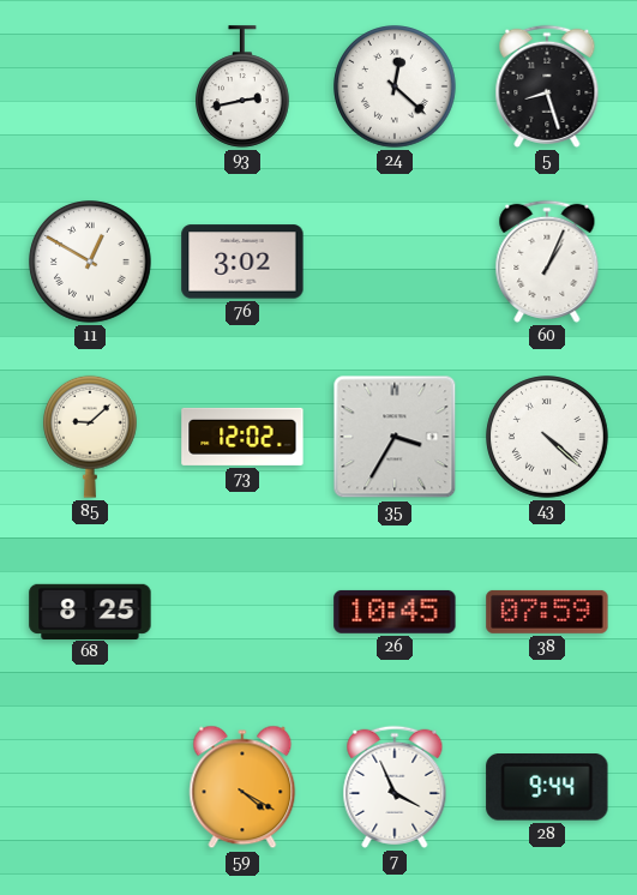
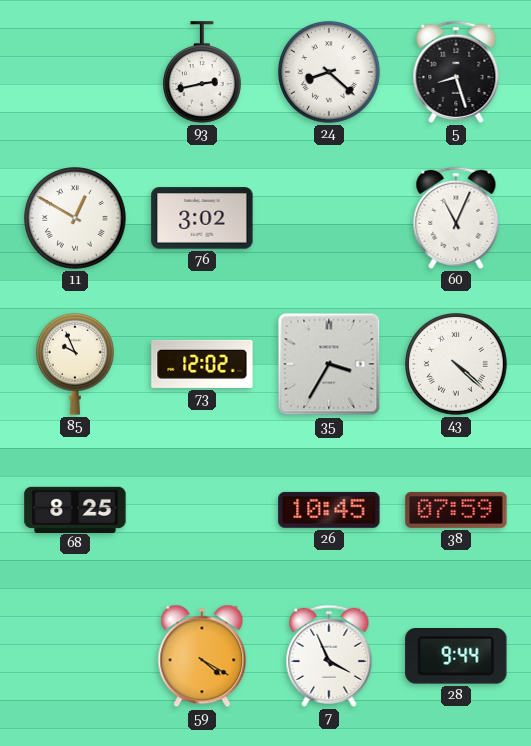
24: 12:22 -> 8:22
60: 1:04 -> 11:04
85: 9:08 -> 9:56
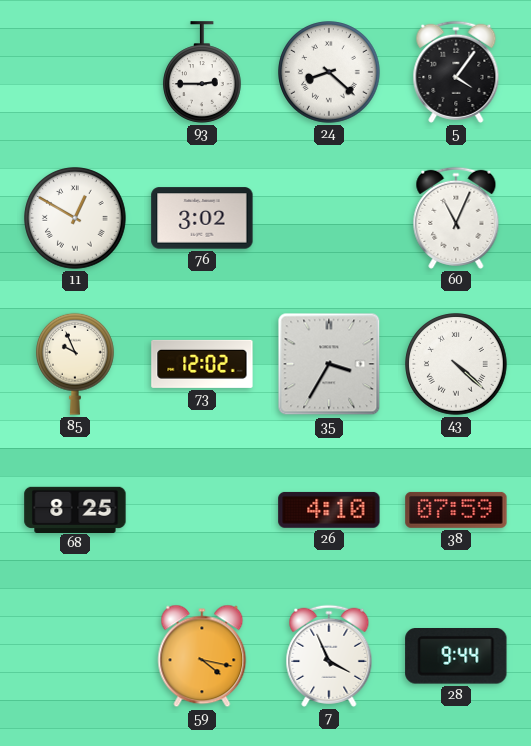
93: 2:43 -> 2:45
5: 8:27 -> 4:06
26: 10:45 -> 4:10
59: 4:20 -> 4:17
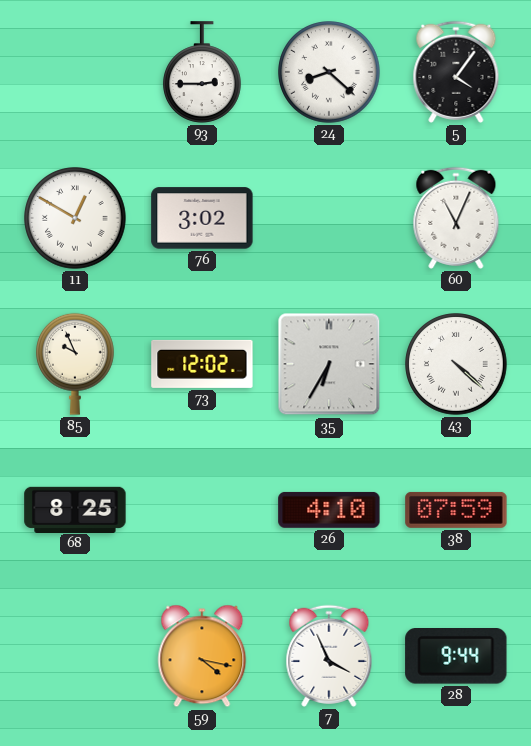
35: 3:35 -> 6:35
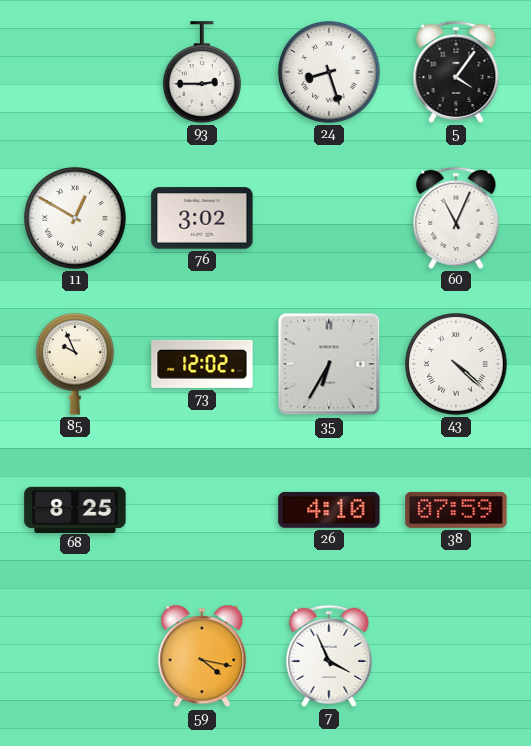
24: 8:22 -> 8:27
28: 9:44 -> none
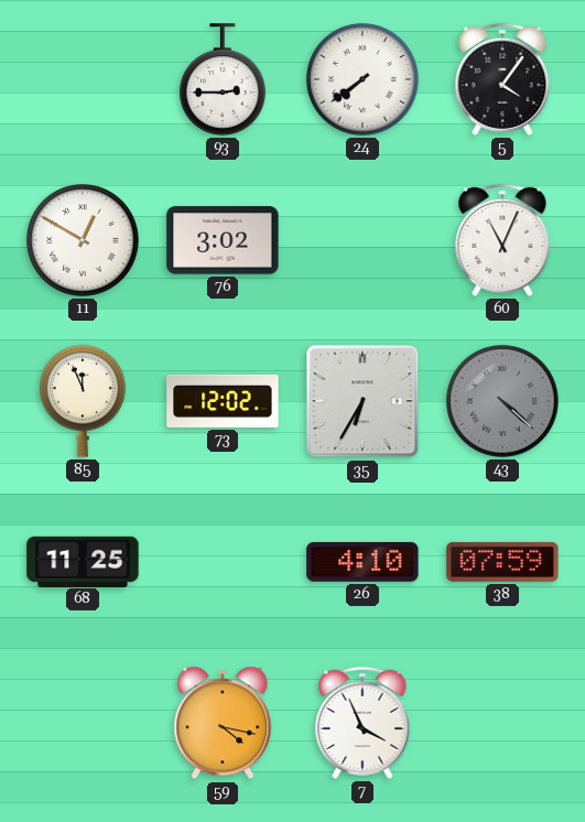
24: 8:27 -> 7:39
85: 9:56 -> 11:56
43 dial: white -> grey
68: 8:25 -> 11:25
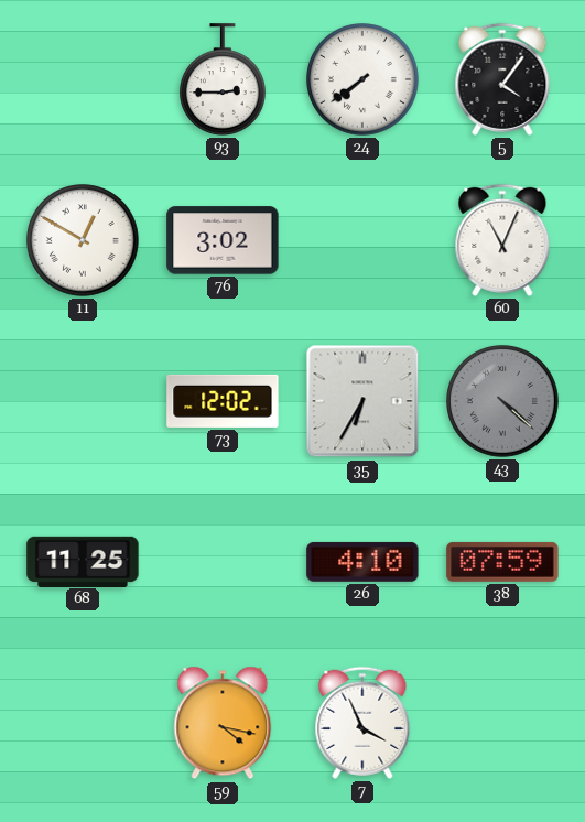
85: 11:56 -> none
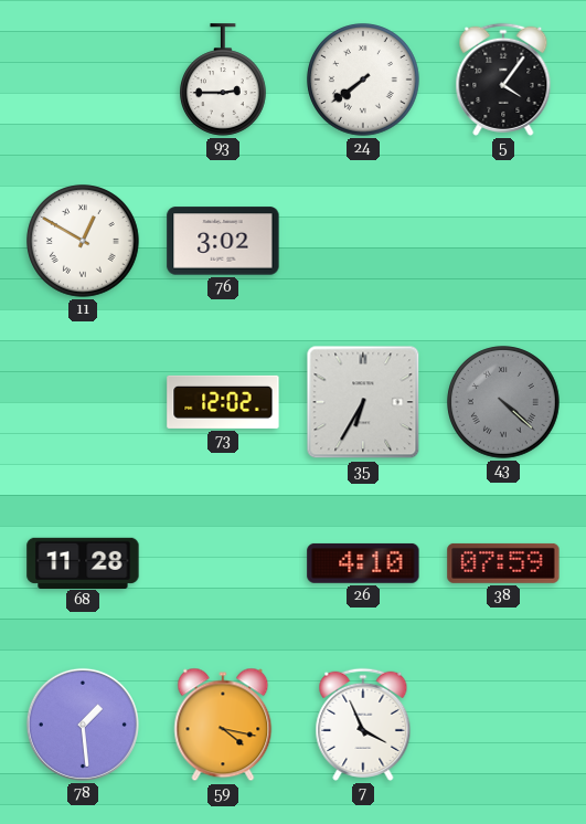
60: 11:04 -> none
68: 11:25 -> 11:28
78: none -> 1:29
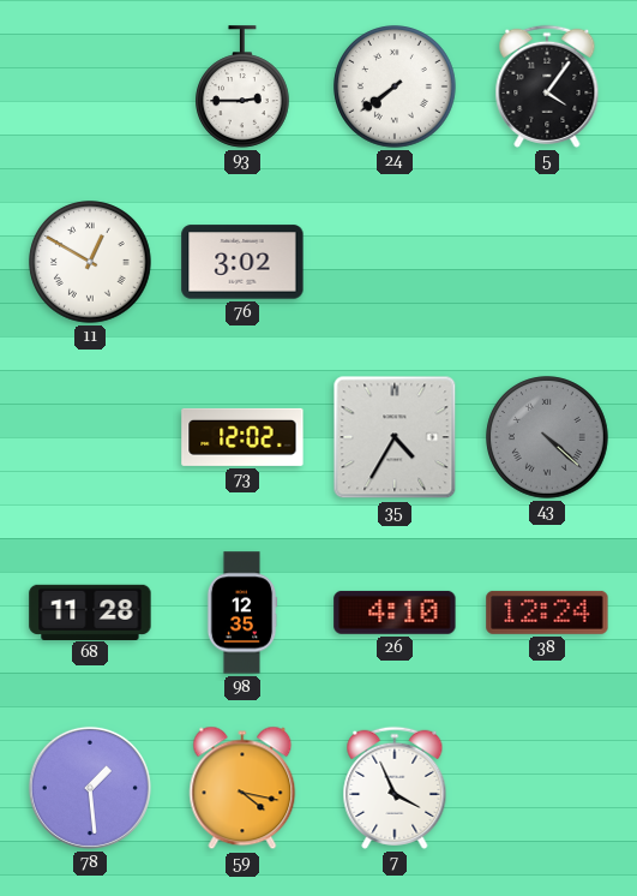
35: 6:35 -> 4:35
98: none -> 12:35
38: 07:59 -> 12:24
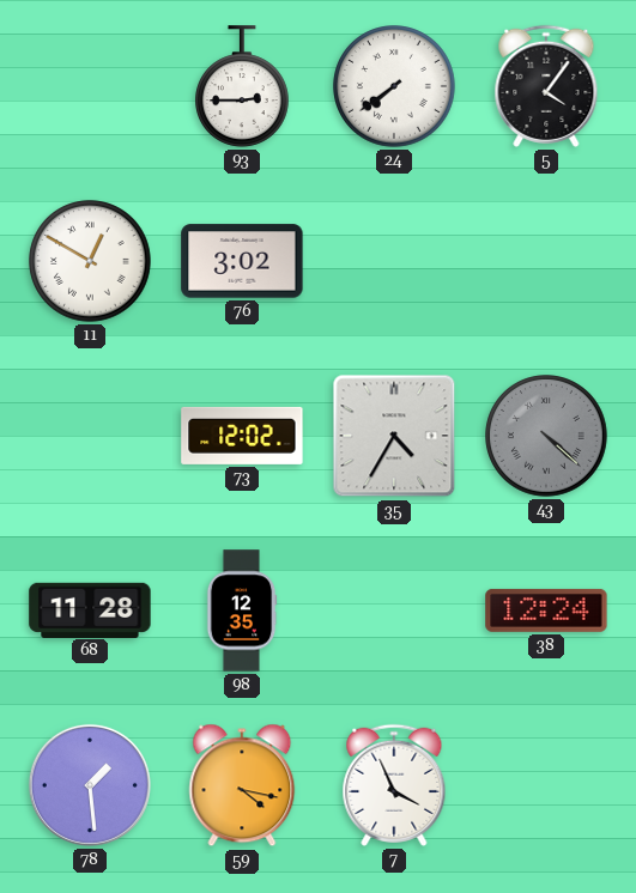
26: 4:10 -> none
